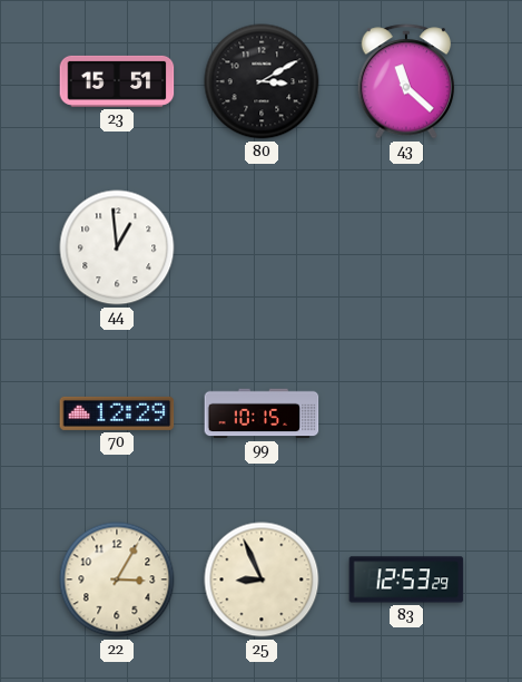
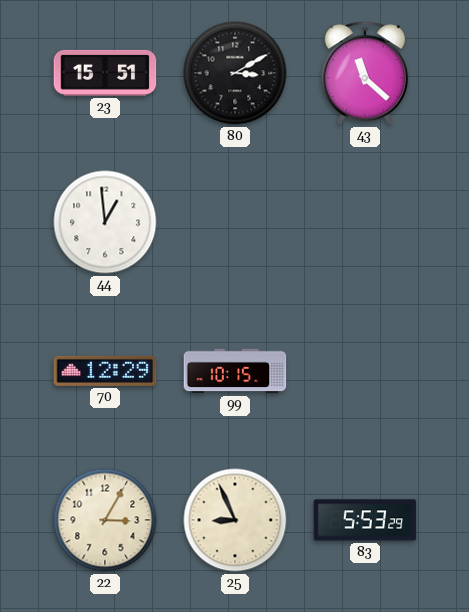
83: 12:53 -> 5:53
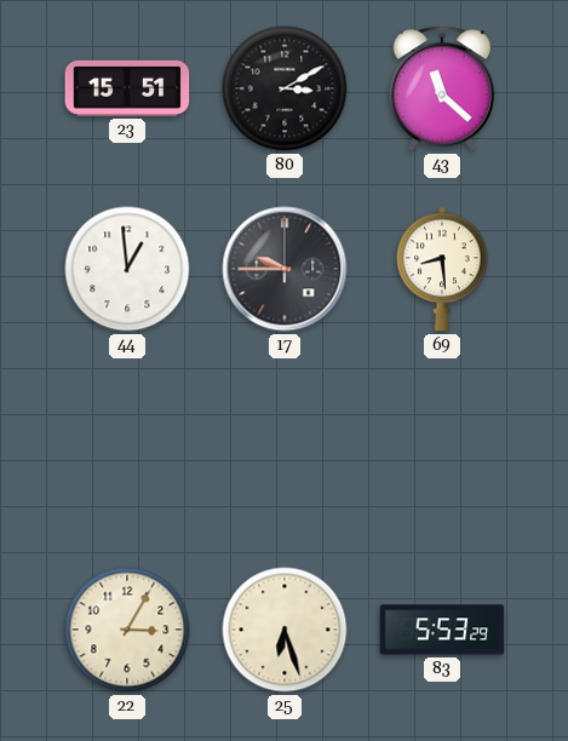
17: none -> 9:45
69: none -> 8:29
70: 12:29 -> none
99: 10:15 -> none
25: 8:56 -> 6:27
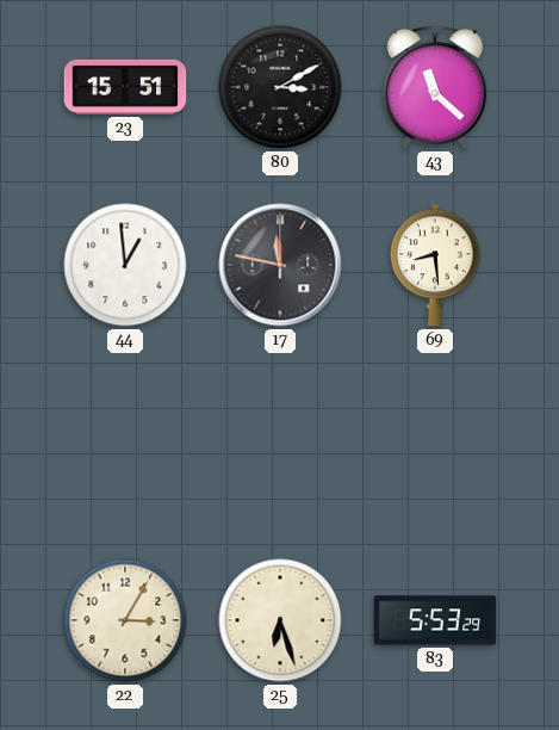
17: 9:45 -> 11:47
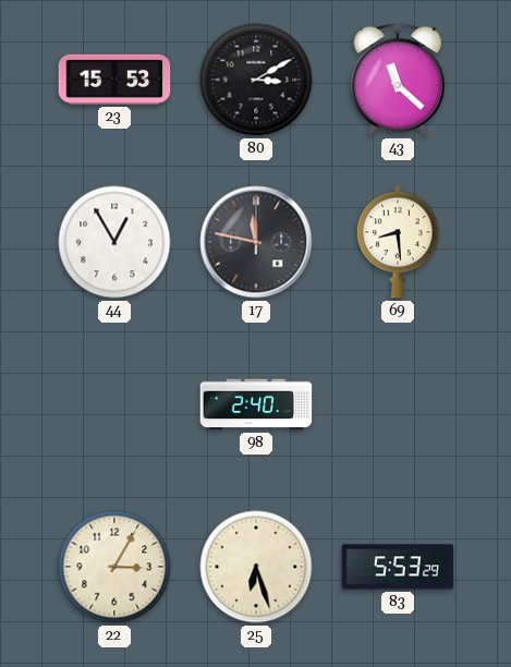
23: 15:51 -> 15:53
44: 12:59 -> 12:55
98: none -> 2:40
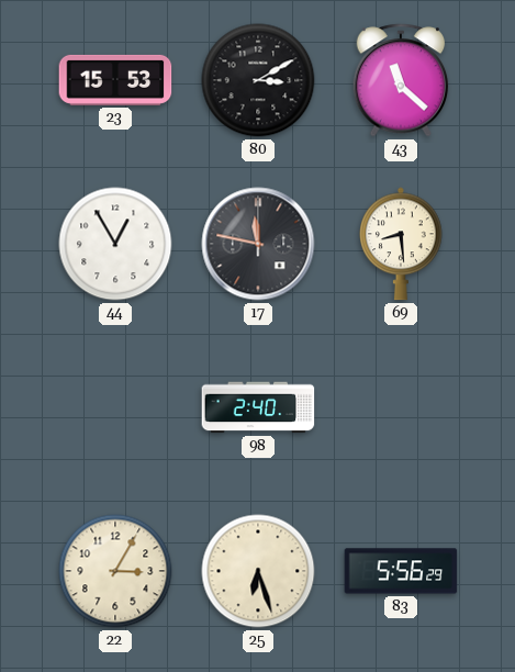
83: 5:53 -> 5:56
